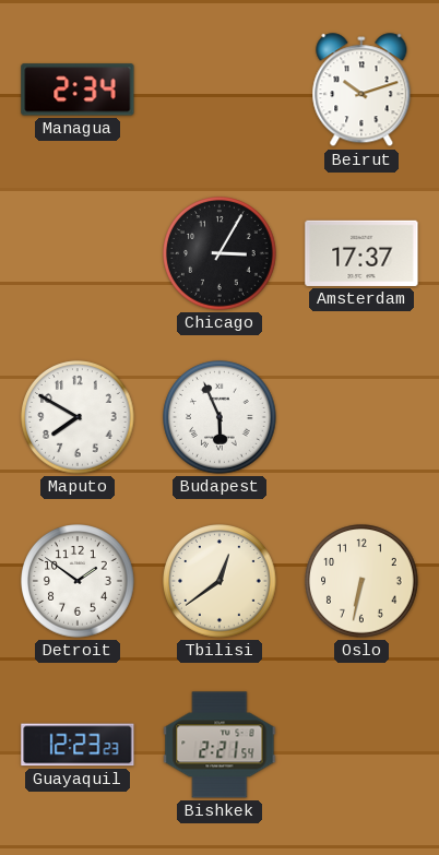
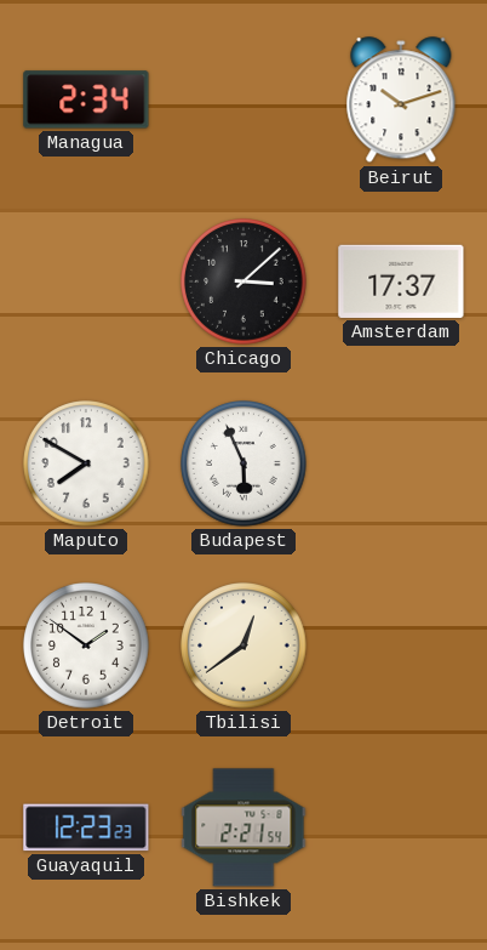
Chicago: 3:05 -> 3:08
Oslo: 6:32 -> none
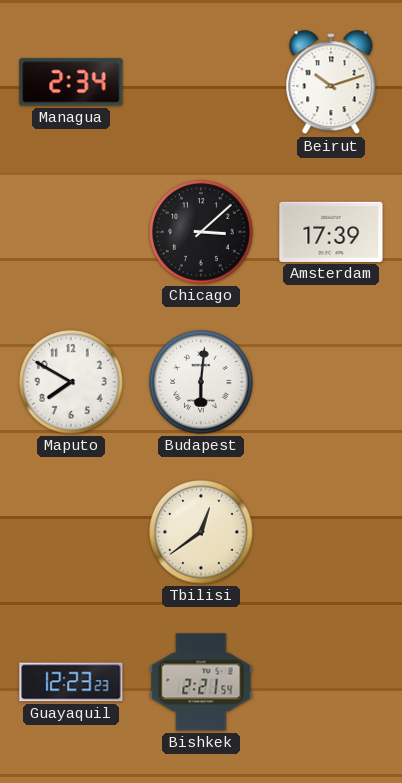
Amsterdam: 17:37 -> 17:39
Budapest: 5:56 -> 6:01
Detroit: 1:51 -> none
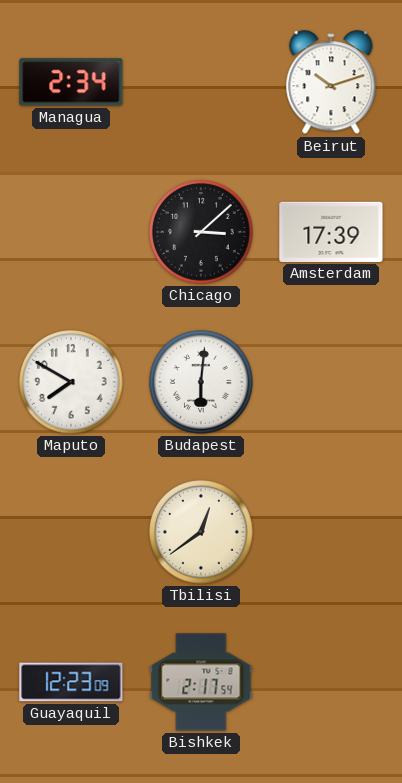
Guayaquil: 12:23:23 -> 12:23:09
Bishkek: 2:21 -> 2:17
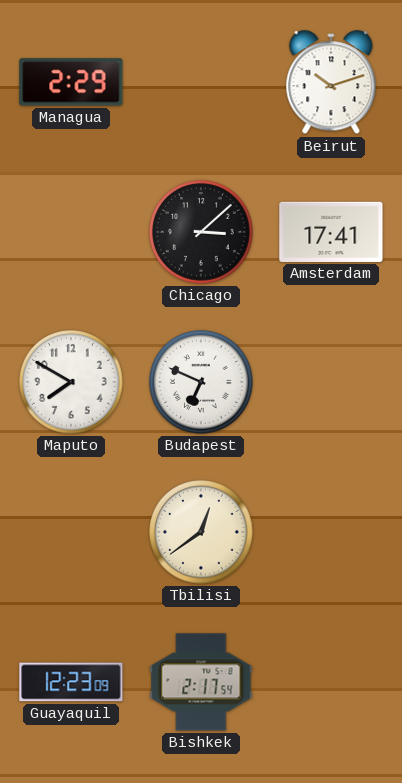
Managua: 2:34 -> 2:29
Amsterdam: 17:39 -> 17:41
Budapest: 6:01 -> 6:49
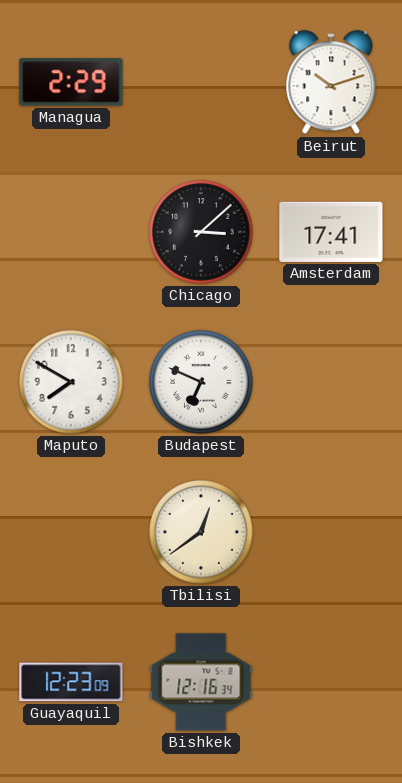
Bishkek: 2:17 -> 12:16
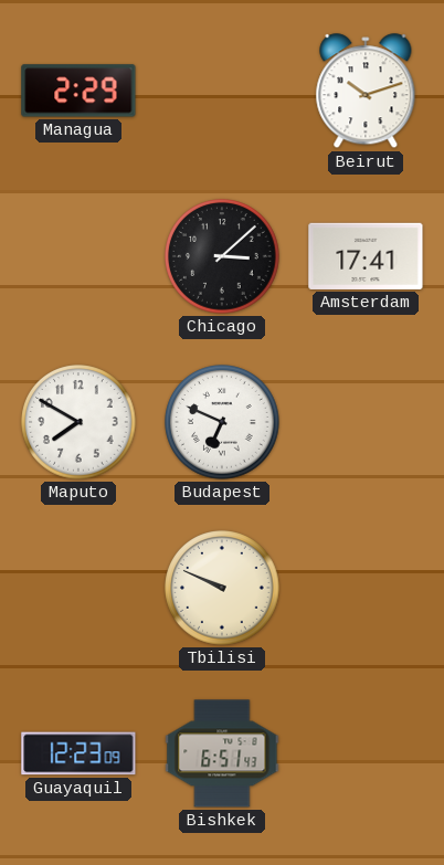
Tbilisi: 12:39 -> 9:49
Bishkek: 12:16 -> 6:51
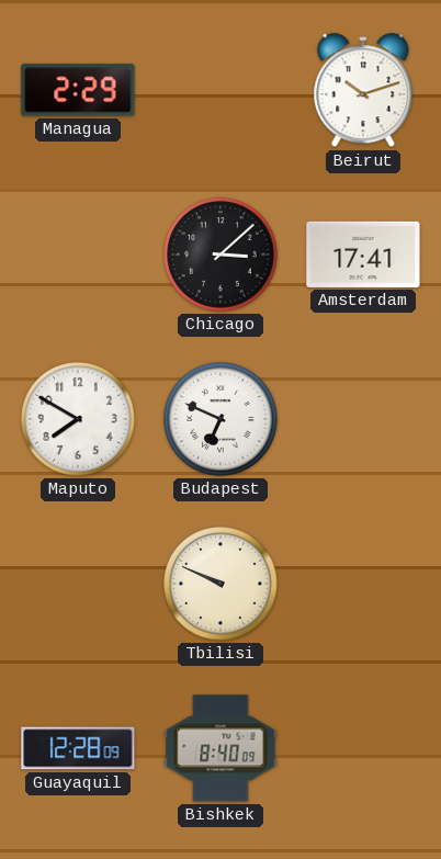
Guayaquil: 12:23 -> 12:28
Bishkek: 6:51 -> 8:40
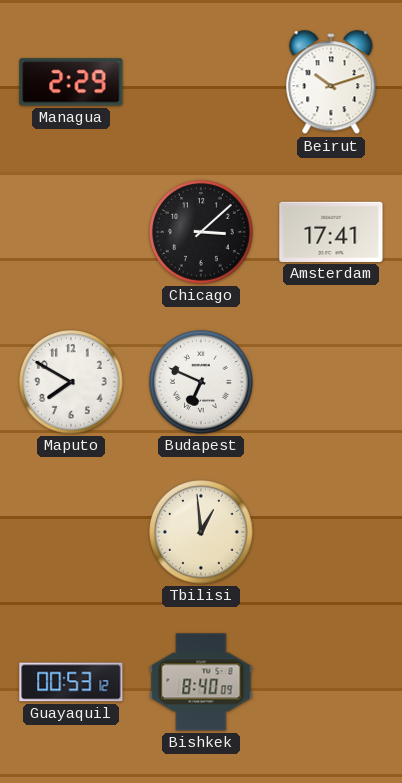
Tbilisi: 9:49 -> 12:59
Guayaquil: 12:28 -> 00:53
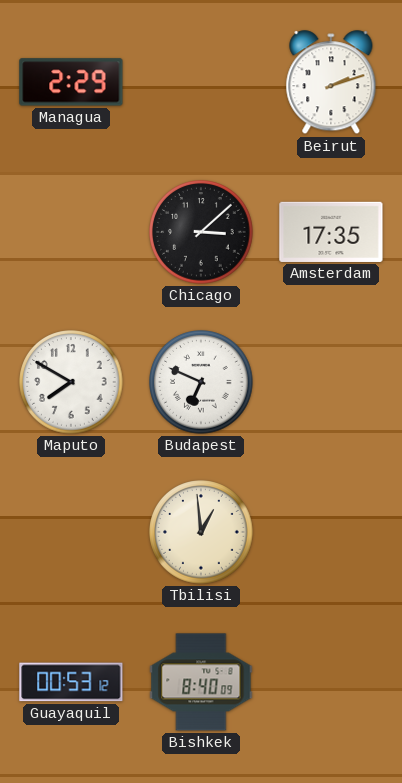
Beirut: 10:12 -> 2:12
Amsterdam: 17:41 -> 17:35
